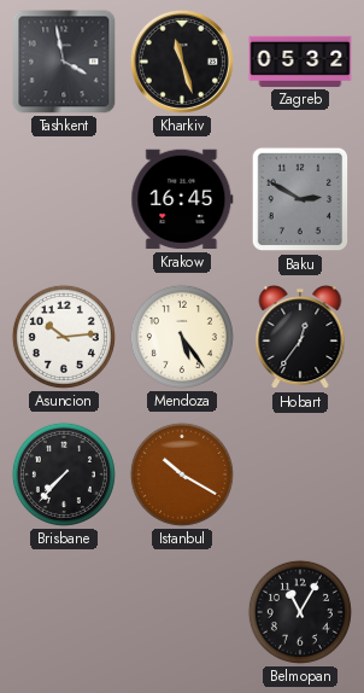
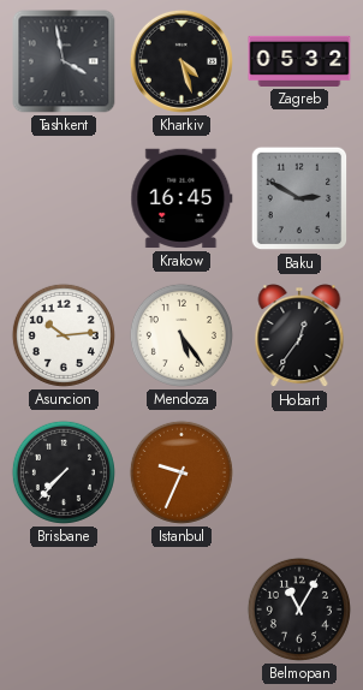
Kharkiv: 11:27 -> 4:27
Istanbul: 10:20 -> 9:34
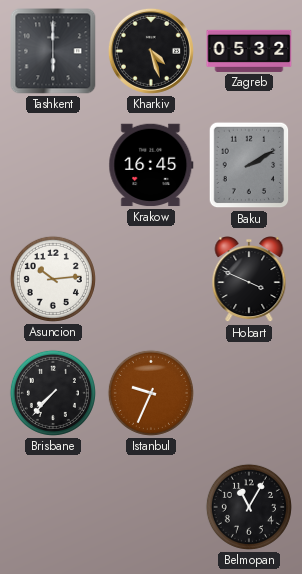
Tashkent: 3:58 -> 6:00
Baku: 2:50 -> 2:10
Mendoza: 5:24 -> none
Hobart: 12:36 -> 3:49
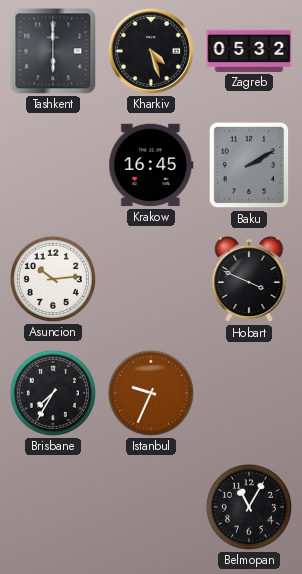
Brisbane: 7:37 -> 7:35
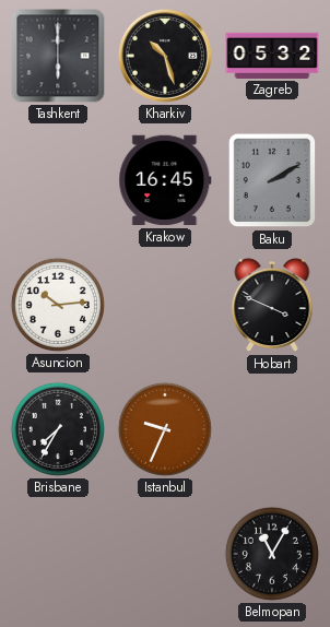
Kharkiv: 4:27 -> 10:27
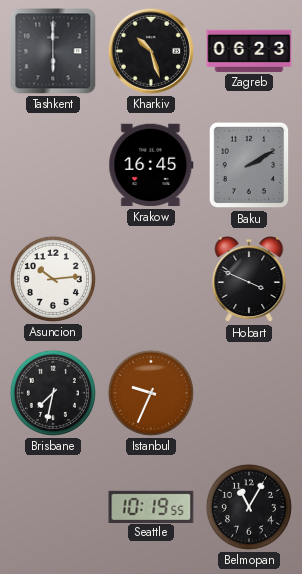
Zagreb: 05:32 -> 06:23
Brisbane: 7:35 -> 7:32
Seattle: none -> 10:19
